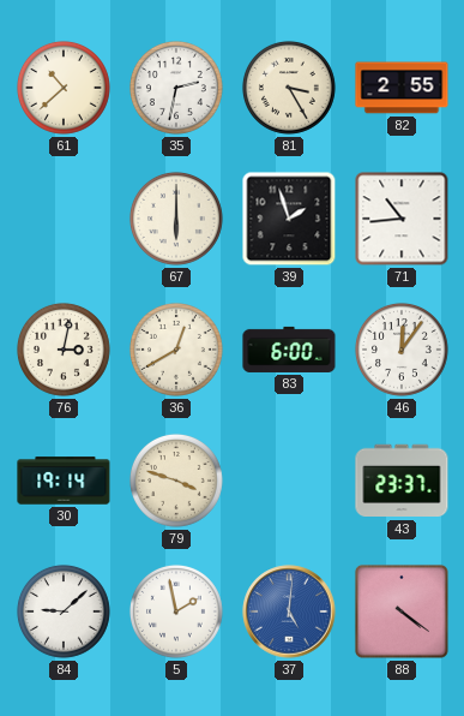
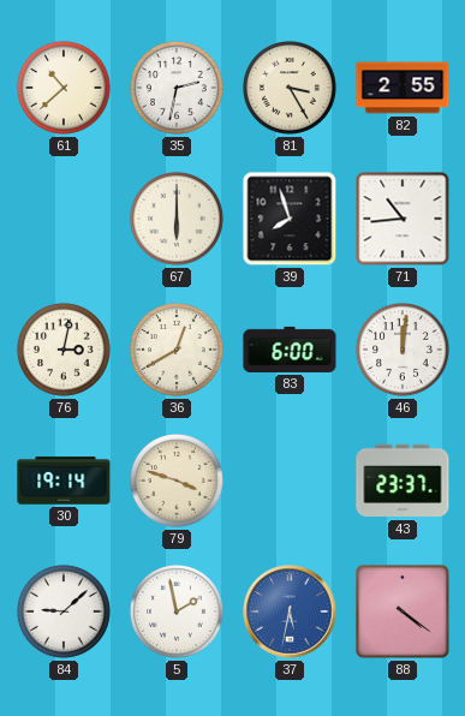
39: 1:57 -> 7:57
46: 12:06 -> 12:01
37: 5:01 -> 5:32
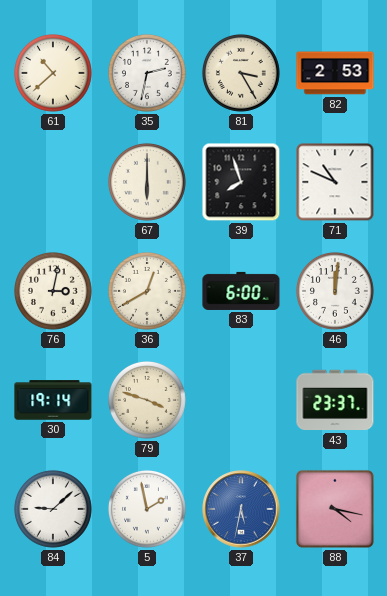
82: 2:55 -> 2:53
71: 10:44 -> 10:49
88: 4:21 -> 4:17
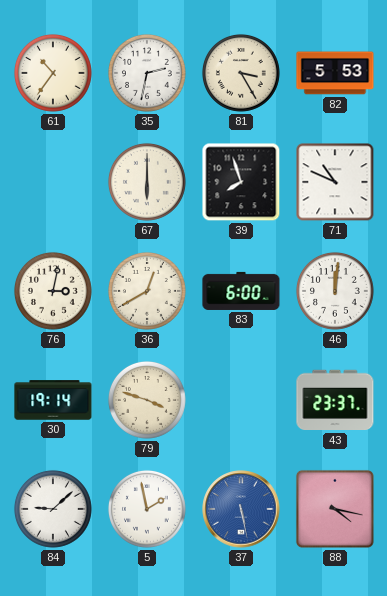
61: 10:38 -> 10:36
82: 2:53 -> 5:53
37: 5:32 -> 5:28
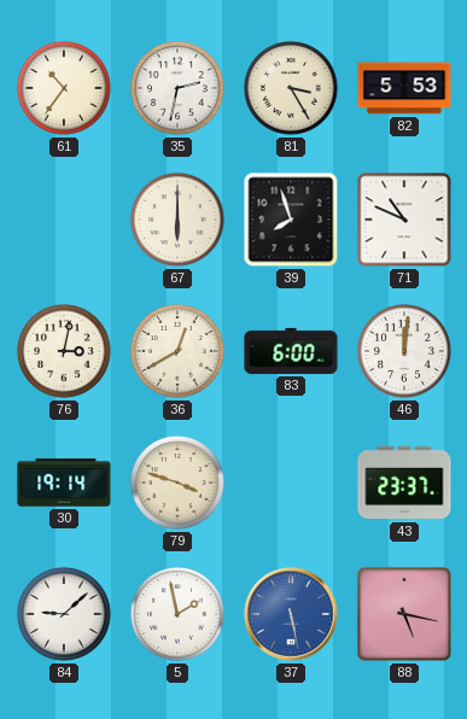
88: 4:17 -> 5:17
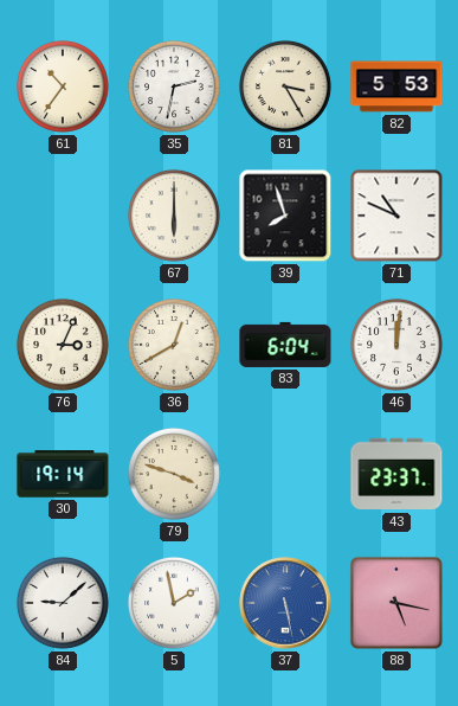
76: 3:02 -> 3:04
83: 6:00 -> 6:04
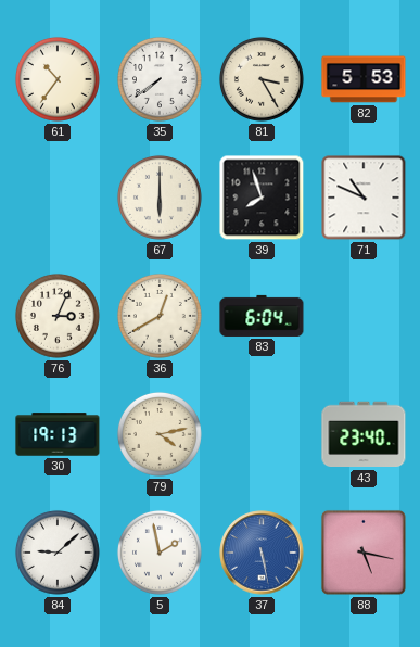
35: 2:32 -> 7:39
46: 12:01 -> none
30: 19:14 -> 19:13
79: 3:48 -> 4:13
43: 23:37 -> 23:40
